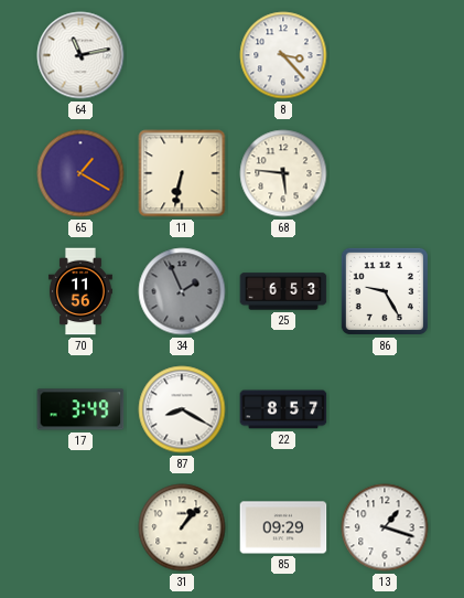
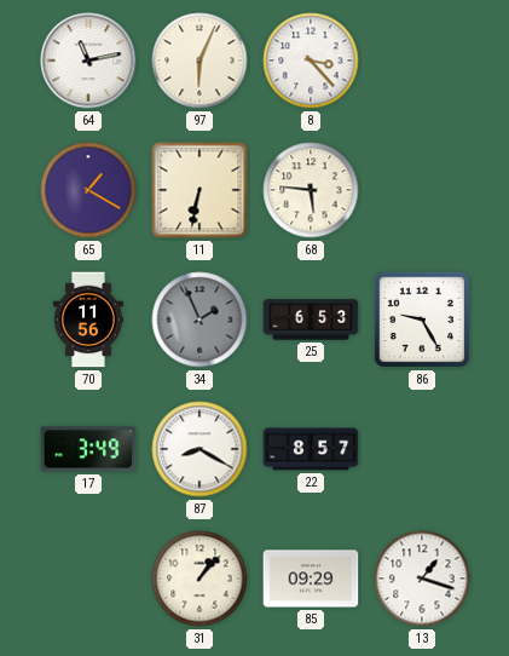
97: none -> 6:04
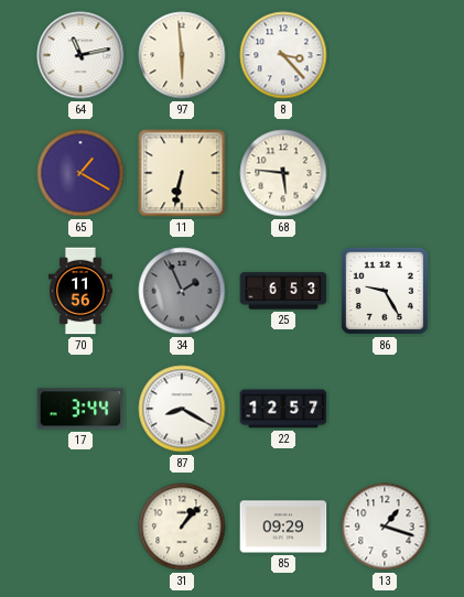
97: 6:04 -> 5:59
17: 3:49 -> 3:44
22: 8:57 -> 12:57
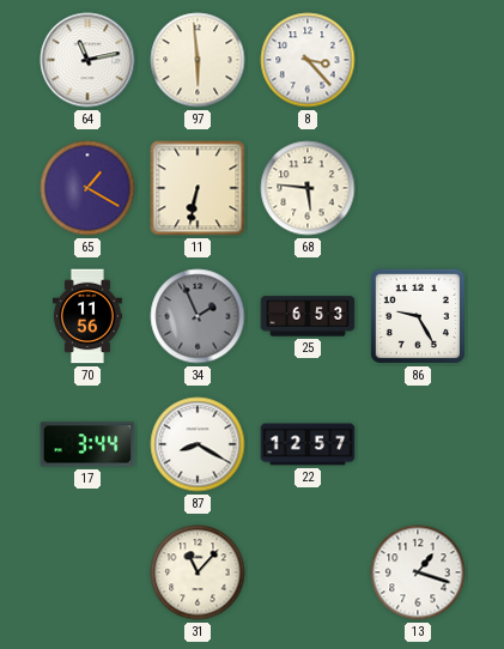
31: 1:07 -> 11:07
85: 09:29 -> none
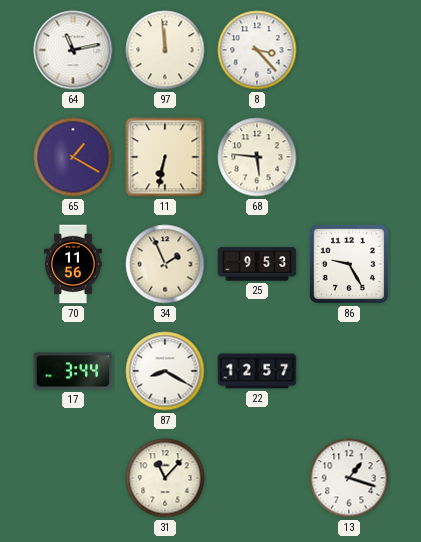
97: 5:59 -> 11:59
34 dial: grey -> cream
25: 6:53 -> 9:53
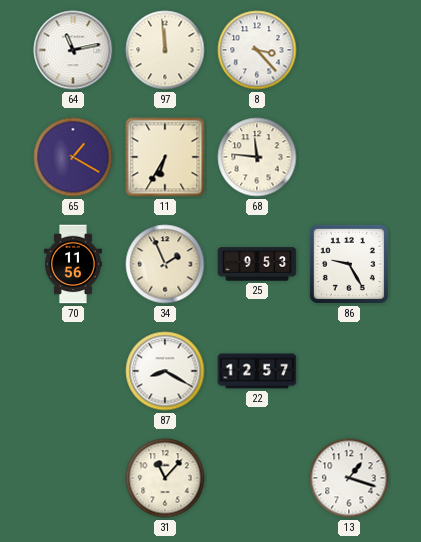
11: 6:32 -> 6:35
68: 5:46 -> 11:46
17: 3:44 -> none
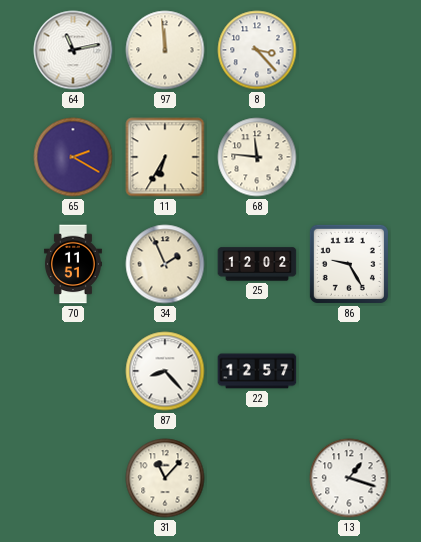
65: 1:20 -> 2:20
70: 11:56 -> 11:51
25: 9:53 -> 12:02
87: 8:20 -> 8:23
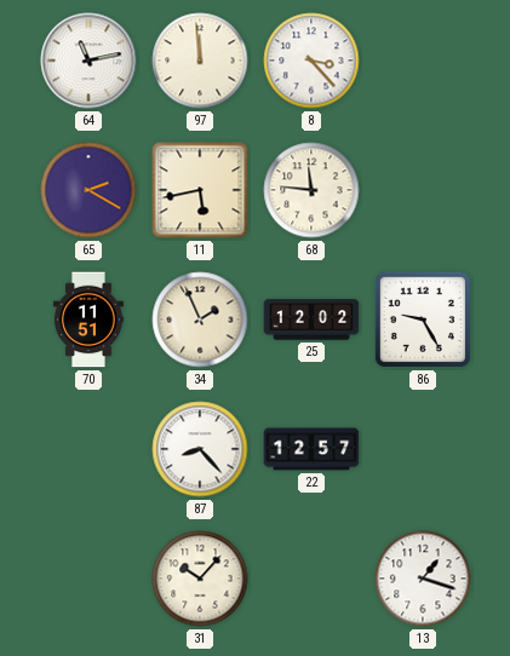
11: 6:35 -> 5:43
31: 11:07 -> 10:07
